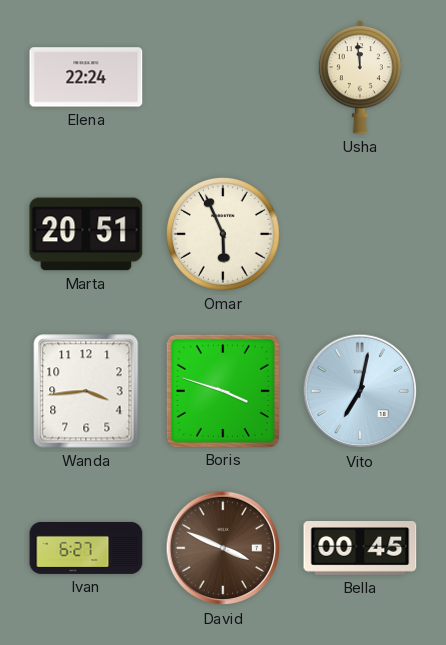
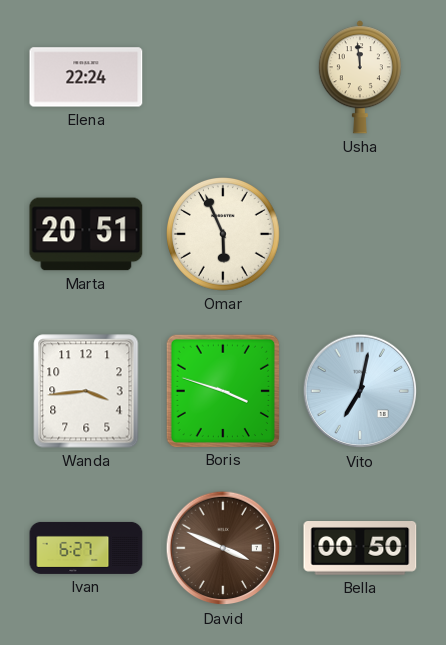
Bella: 00:45 -> 00:50
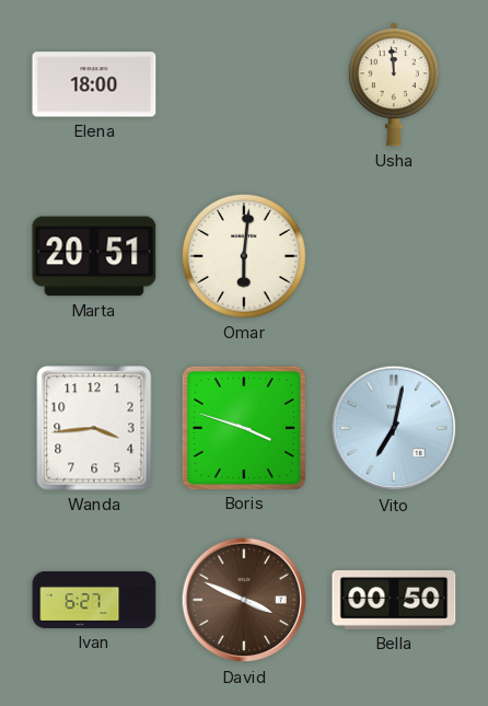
Elena: 22:24 -> 18:00
Omar: 5:56 -> 6:01
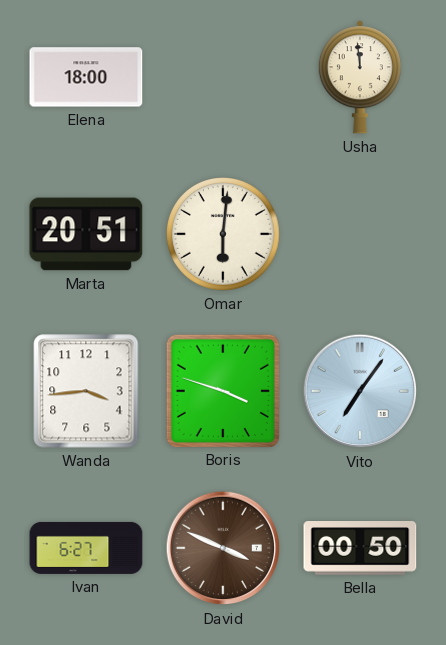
Vito: 7:02 -> 7:06
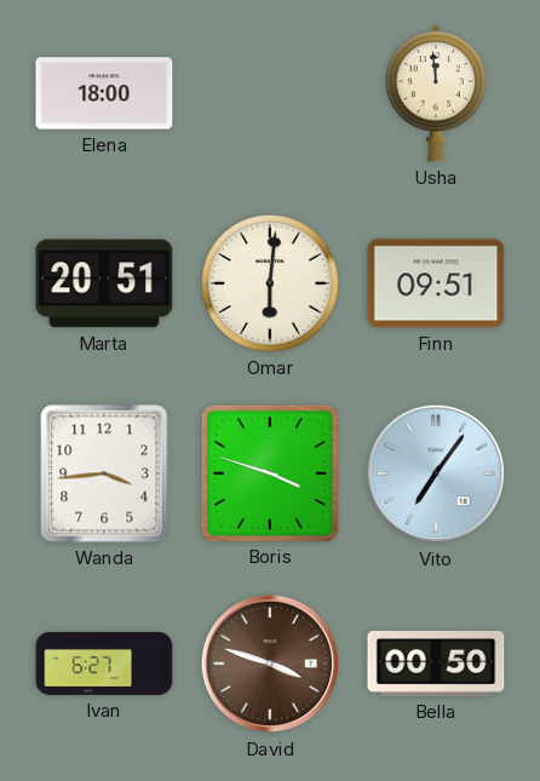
Finn: none -> 09:51
David: 3:49 -> 3:48
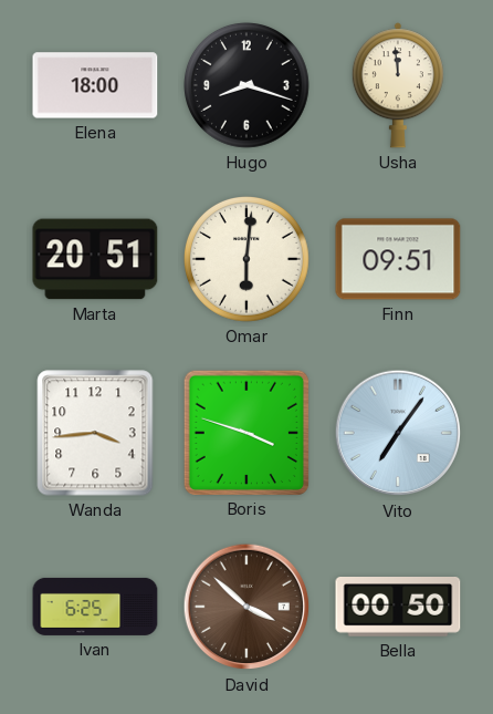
Hugo: none -> 8:18
Ivan: 6:27 -> 6:25
David: 3:48 -> 3:52
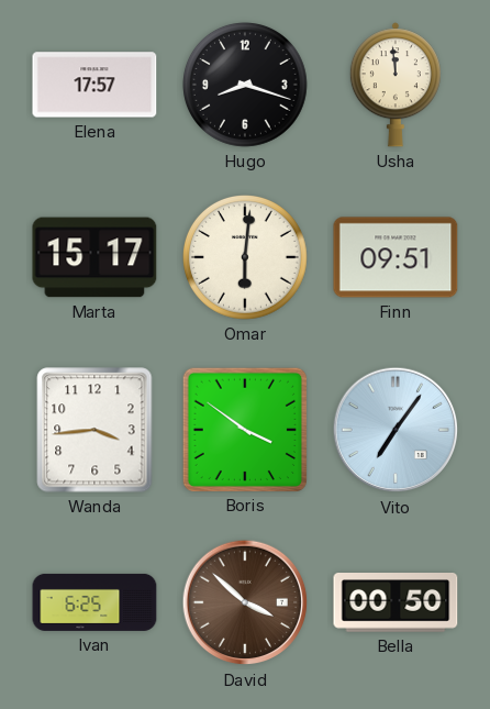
Elena: 18:00 -> 17:57
Marta: 20:51 -> 15:17
Boris: 3:48 -> 3:51
